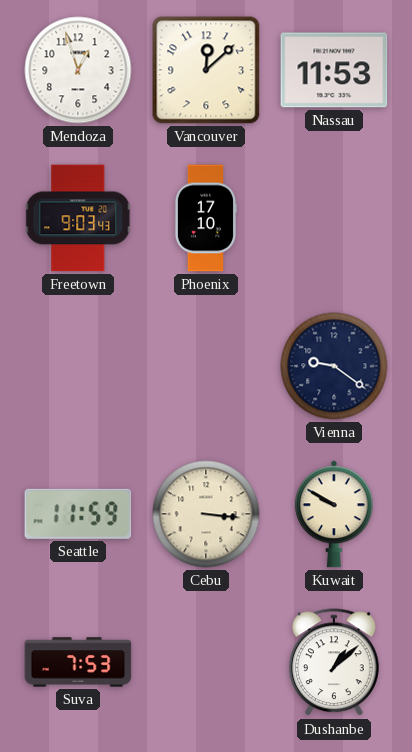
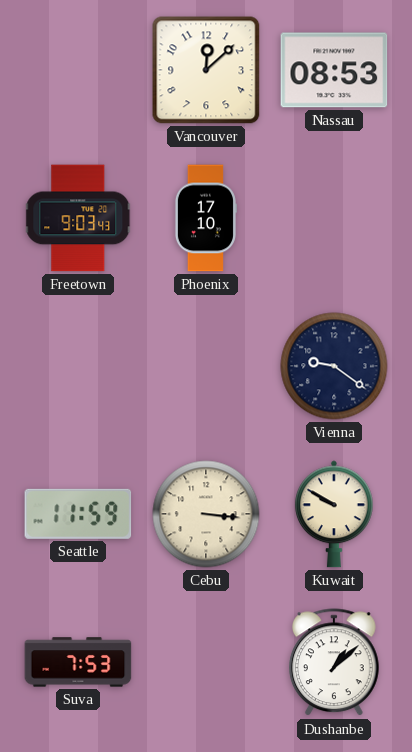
Mendoza: 12:57 -> none
Nassau: 11:53 -> 08:53
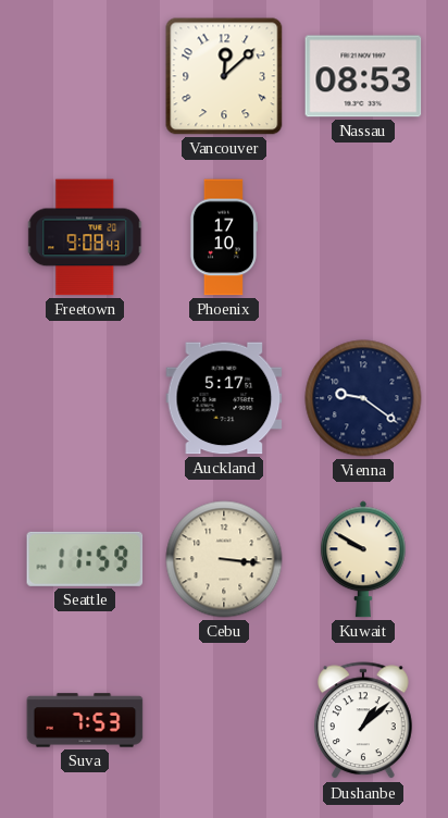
Freetown: 9:03 -> 9:08
Auckland: none -> 5:17
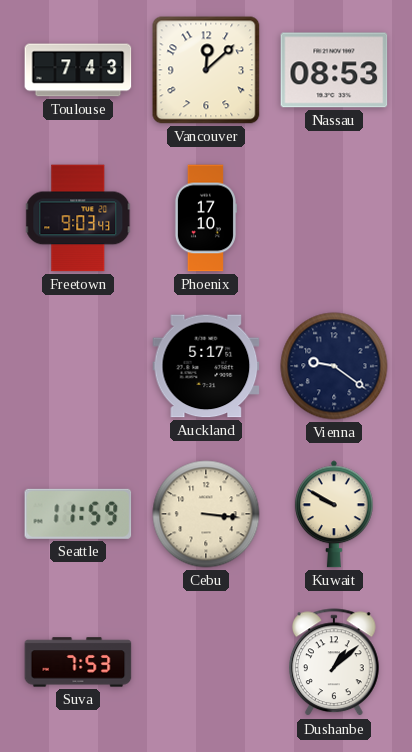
Toulouse: none -> 7:43
Freetown: 9:08 -> 9:03
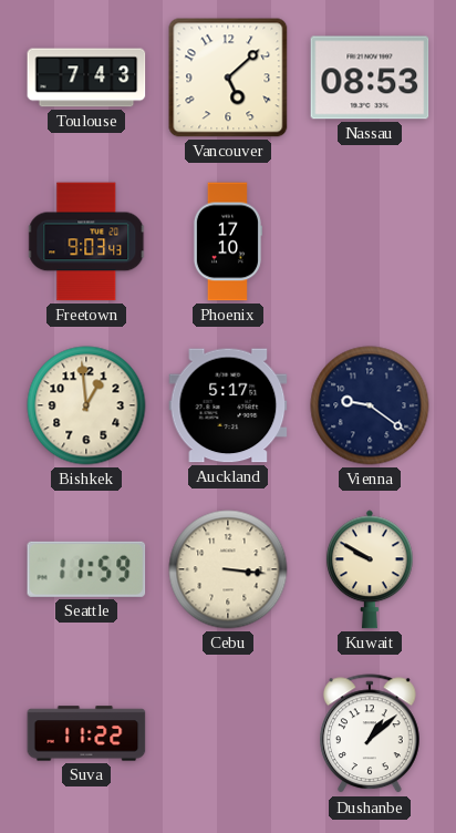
Vancouver: 12:08 -> 5:08
Bishkek: none -> 12:59
Suva: 7:53 -> 11:22
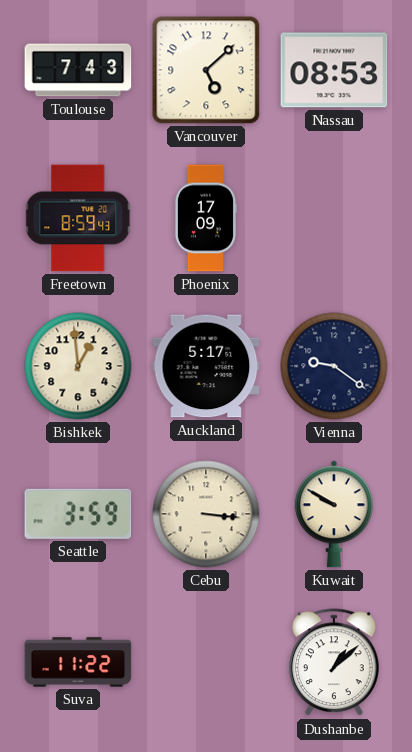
Freetown: 9:03 -> 8:59
Phoenix: 17:10 -> 17:09
Seattle: 11:59 -> 3:59
